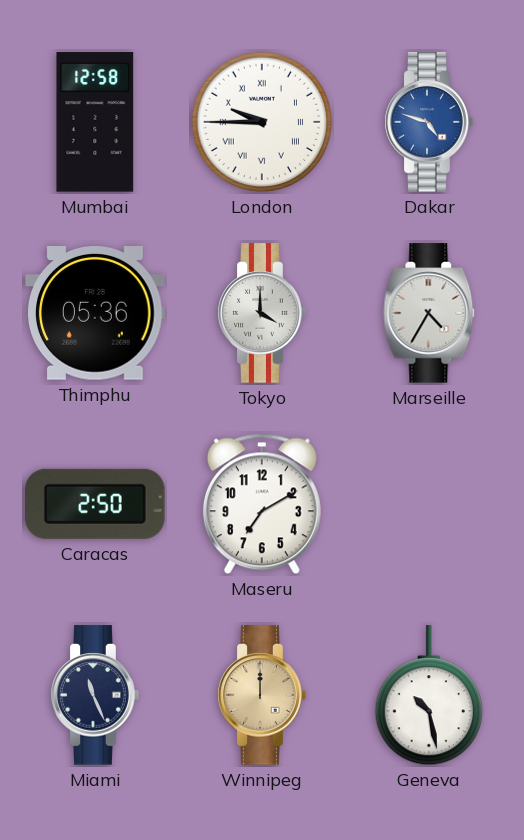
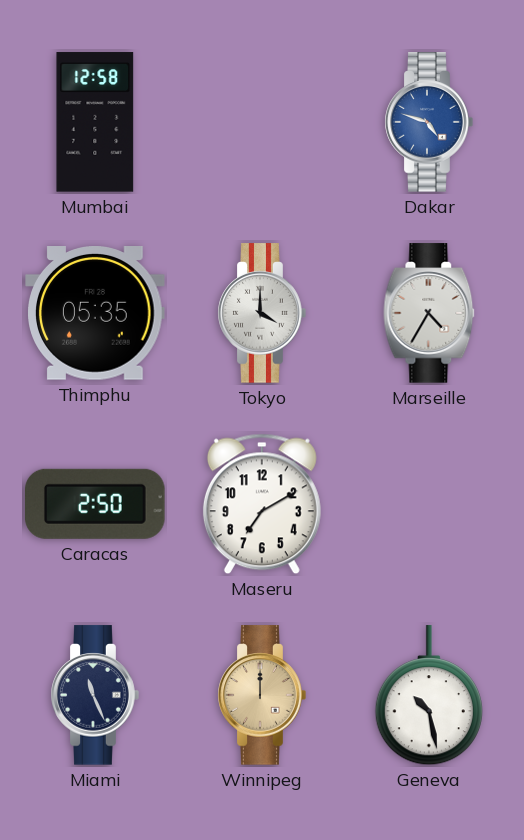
London: 9:45 -> none
Thimphu: 05:36 -> 05:35
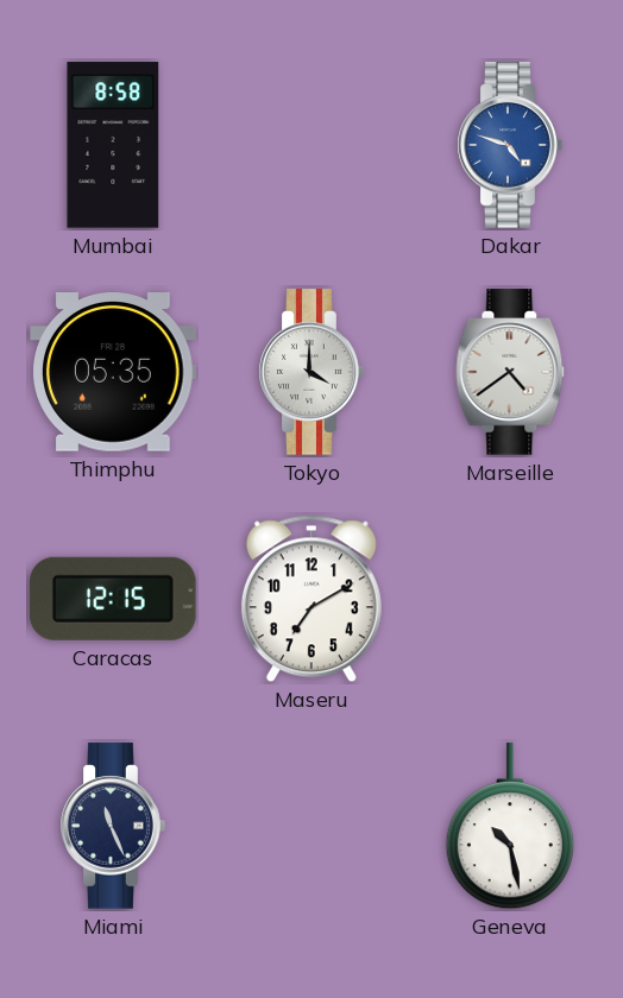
Mumbai: 12:58 -> 8:58
Marseille: 4:35 -> 4:39
Caracas: 2:50 -> 12:15
Winnipeg: 12:00 -> none
